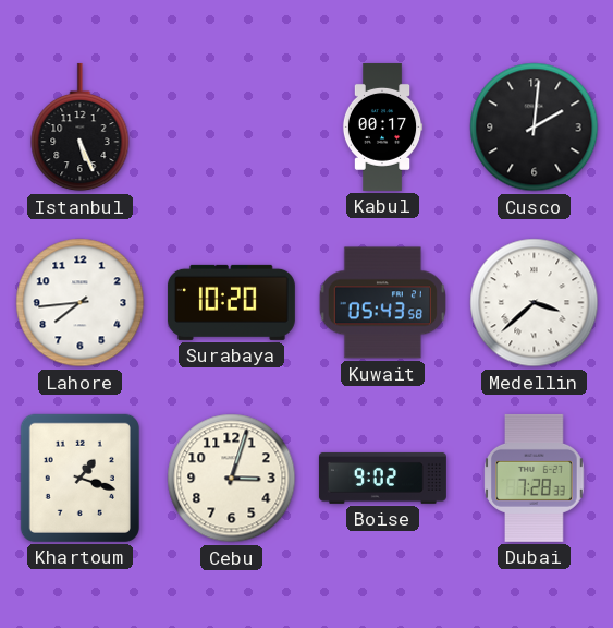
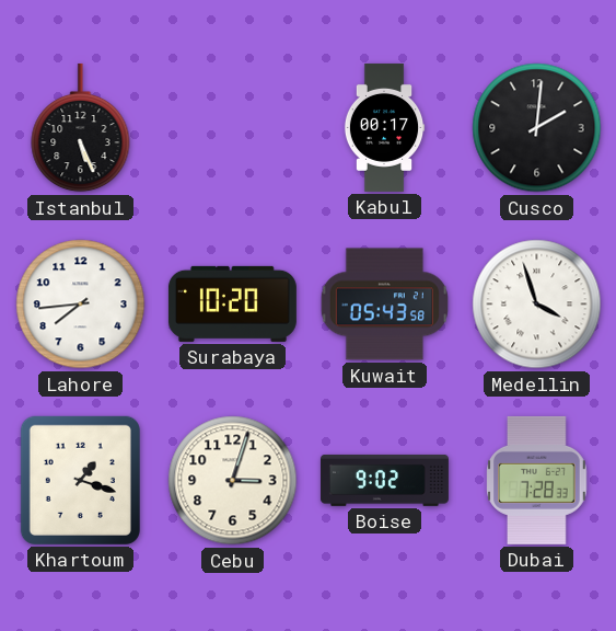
Medellin: 3:38 -> 3:57
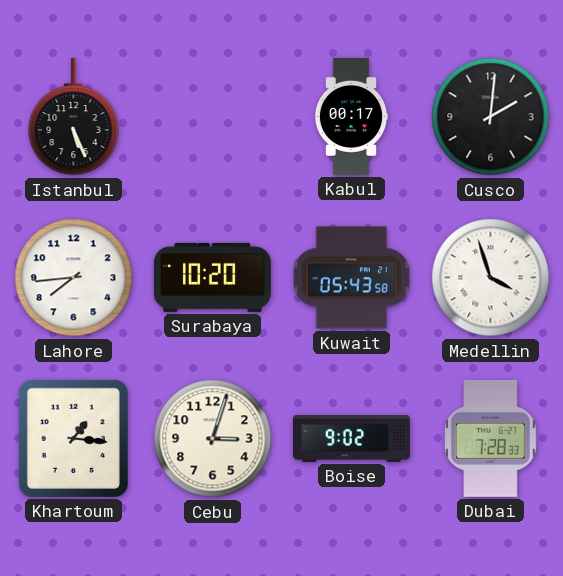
Khartoum: 1:18 -> 1:16
